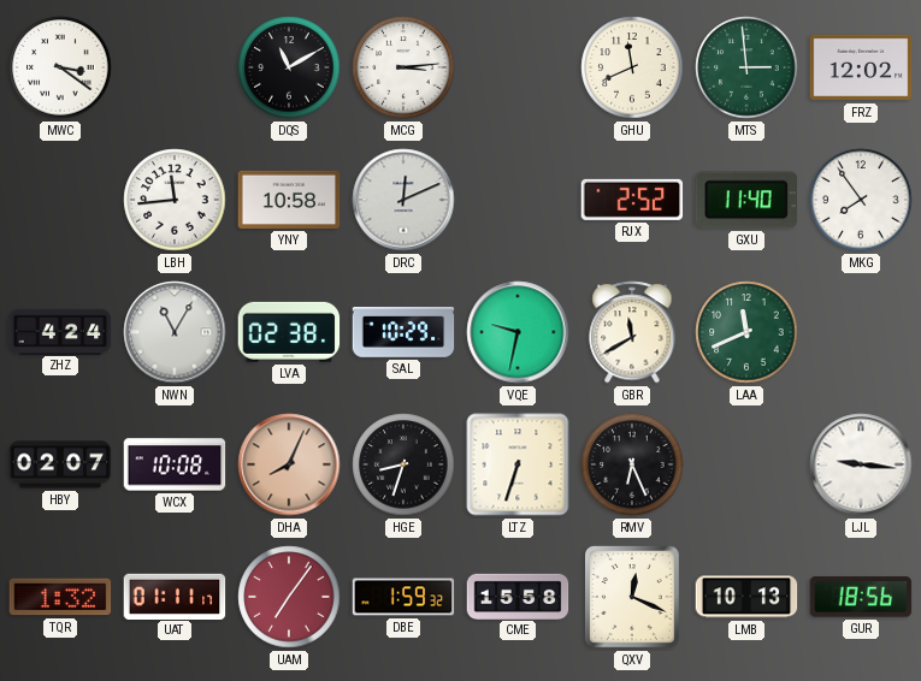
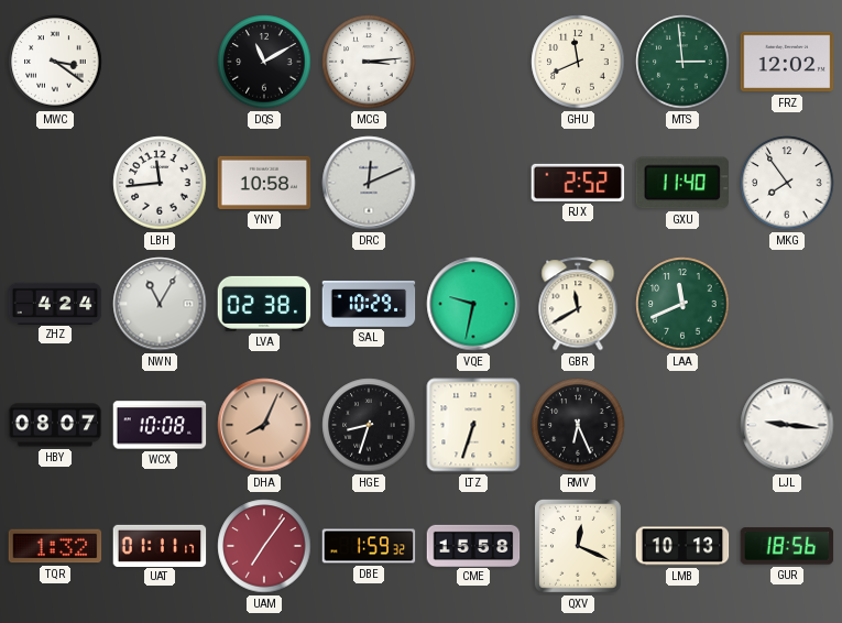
HBY: 02:07 -> 08:07
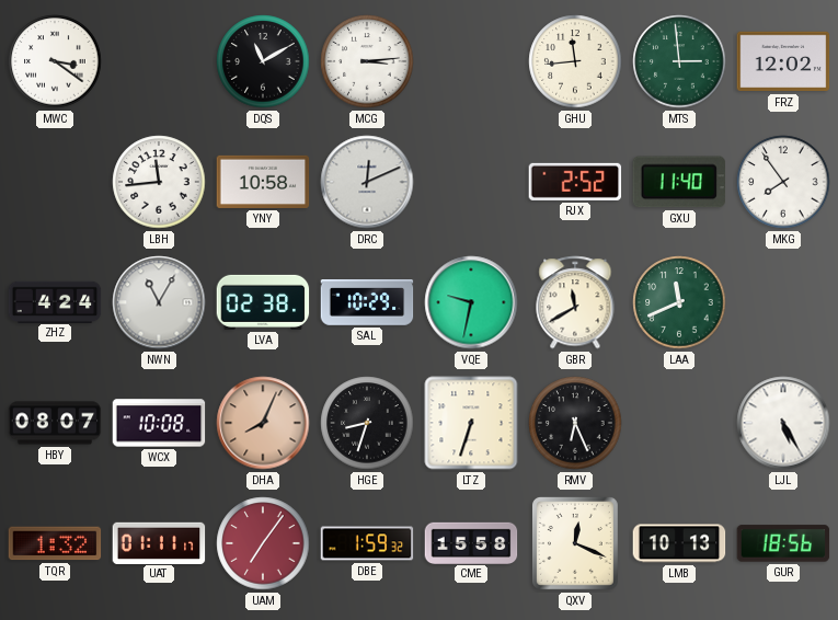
GHU: 11:41 -> 11:44
LJL: 9:16 -> 5:25
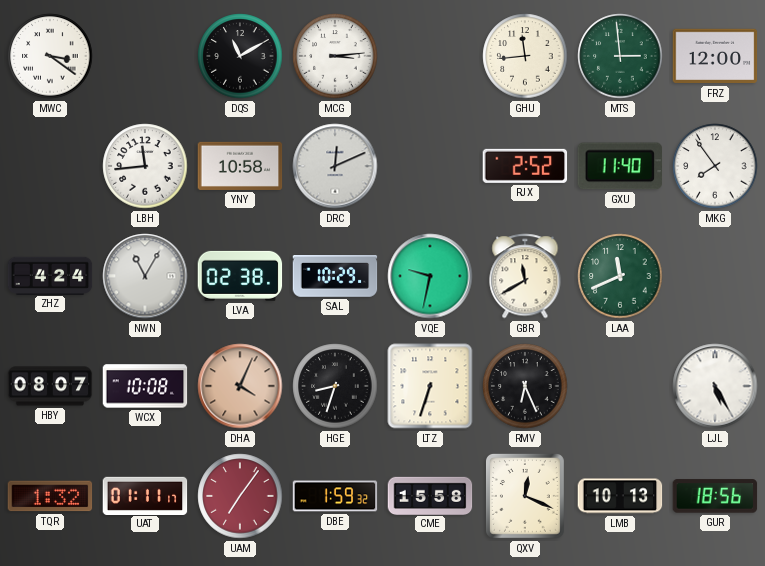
FRZ: 12:02 -> 12:00
DHA: 8:04 -> 4:04
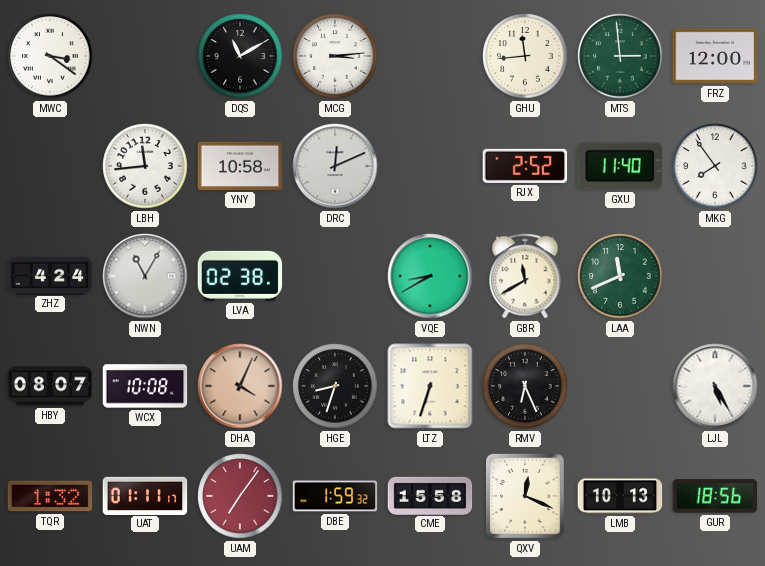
SAL: 10:29 -> none
VQE: 9:32 -> 8:40
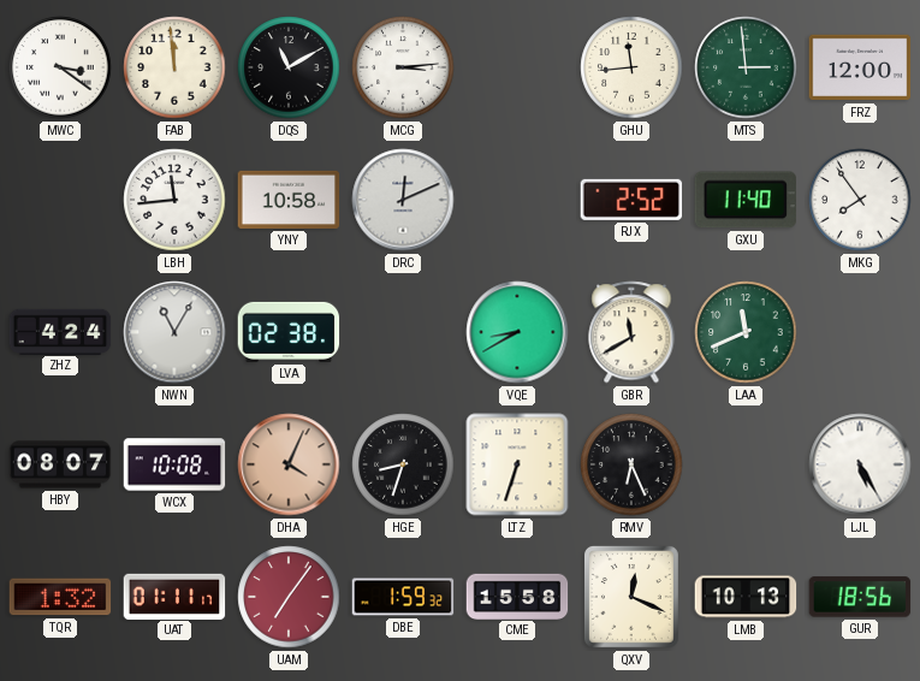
FAB: none -> 11:59
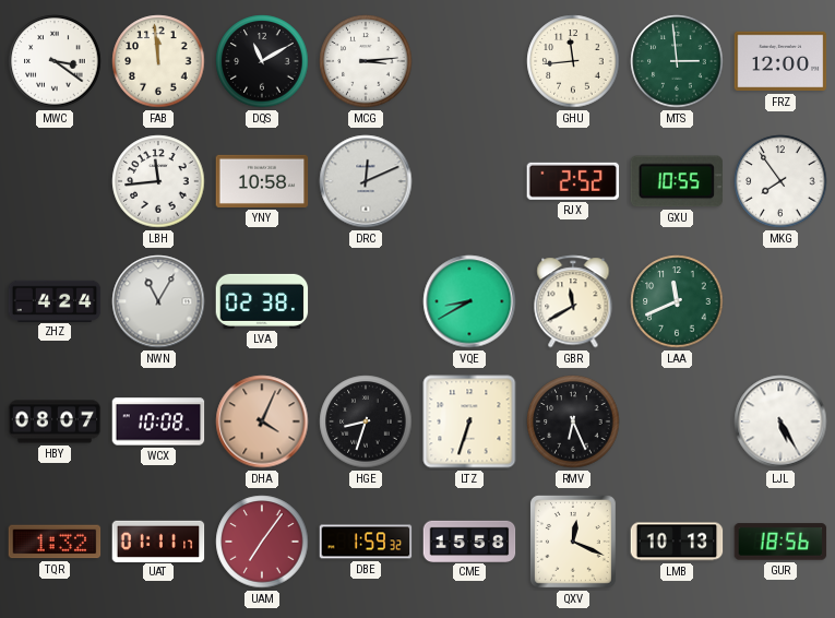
GXU: 11:40 -> 10:55
